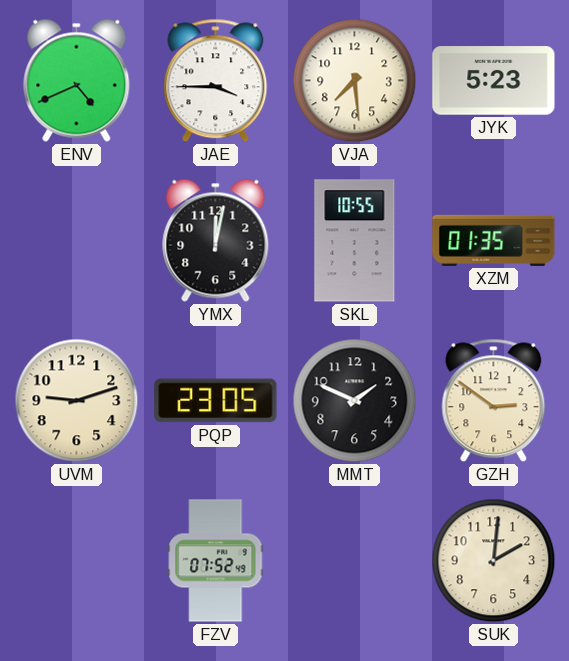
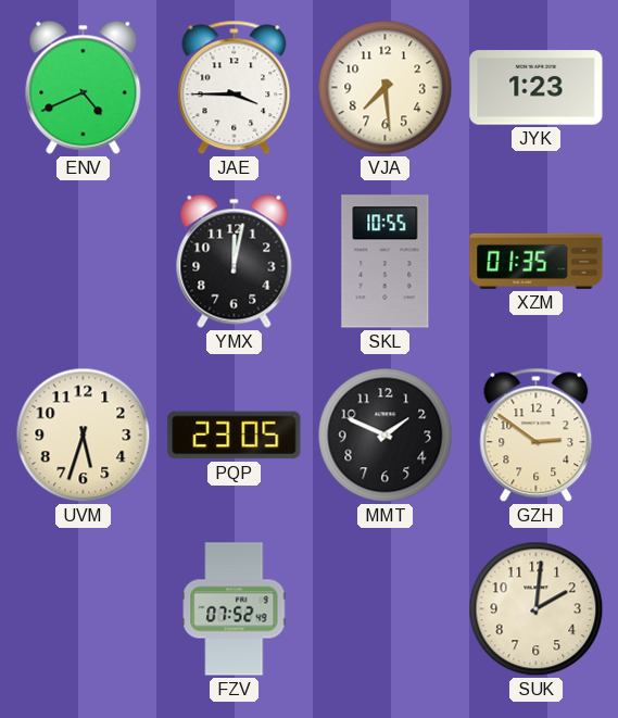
JYK: 5:23 -> 1:23
UVM: 9:12 -> 5:33
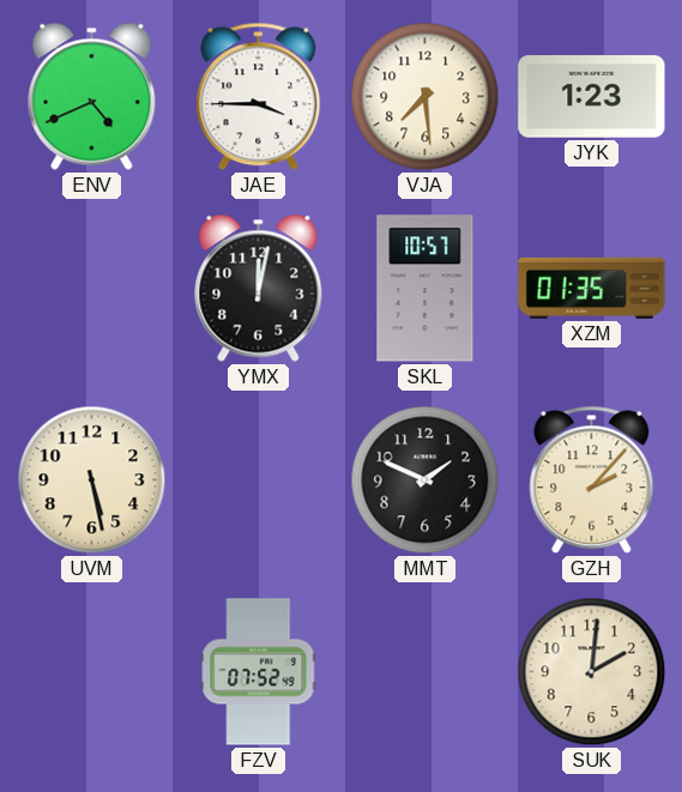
SKL: 10:55 -> 10:57
UVM: 5:33 -> 5:28
PQP: 23:05 -> none
GZH: 2:51 -> 2:07
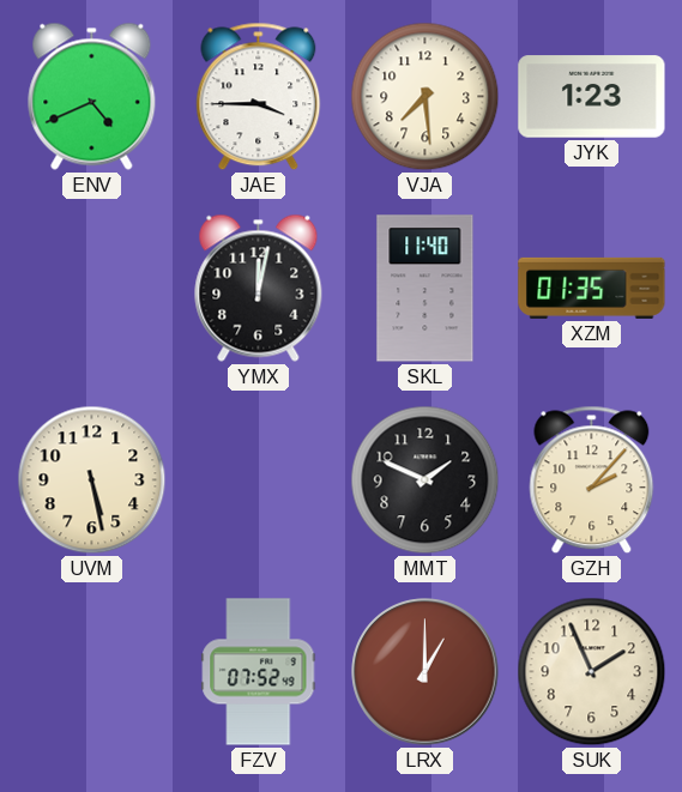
SKL: 10:57 -> 11:40
LRX: none -> 1:00
SUK: 2:01 -> 1:56
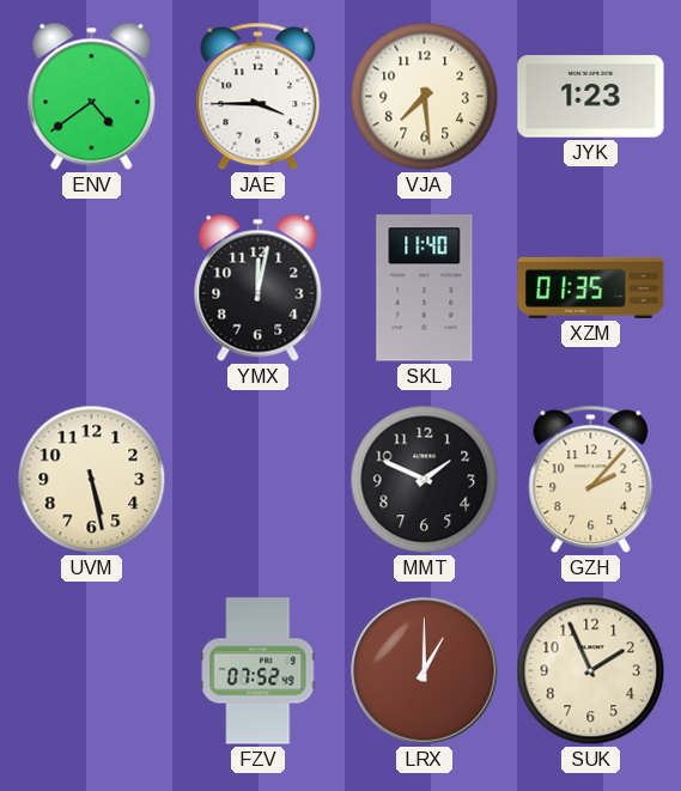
ENV: 4:41 -> 4:39
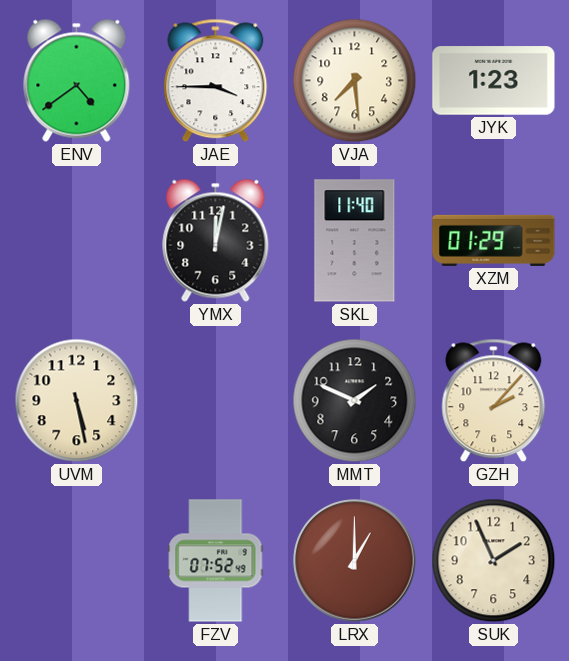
XZM: 01:35 -> 01:29
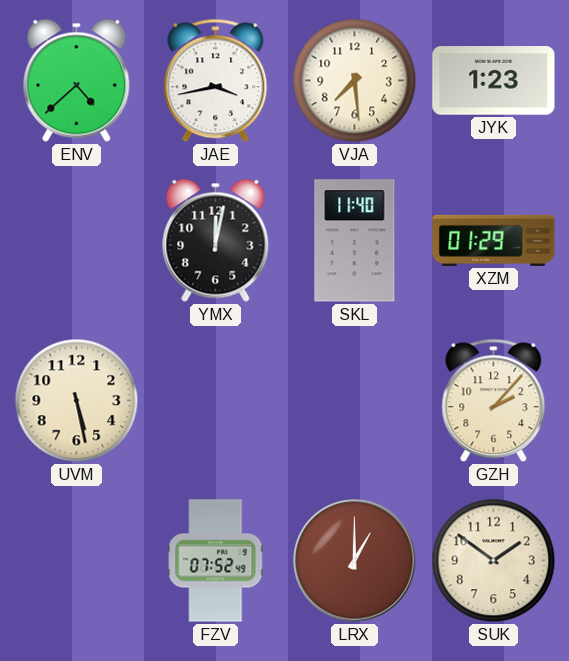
ENV: 4:39 -> 4:38
JAE: 3:45 -> 3:43
MMT: 1:49 -> none
SUK: 1:56 -> 1:51
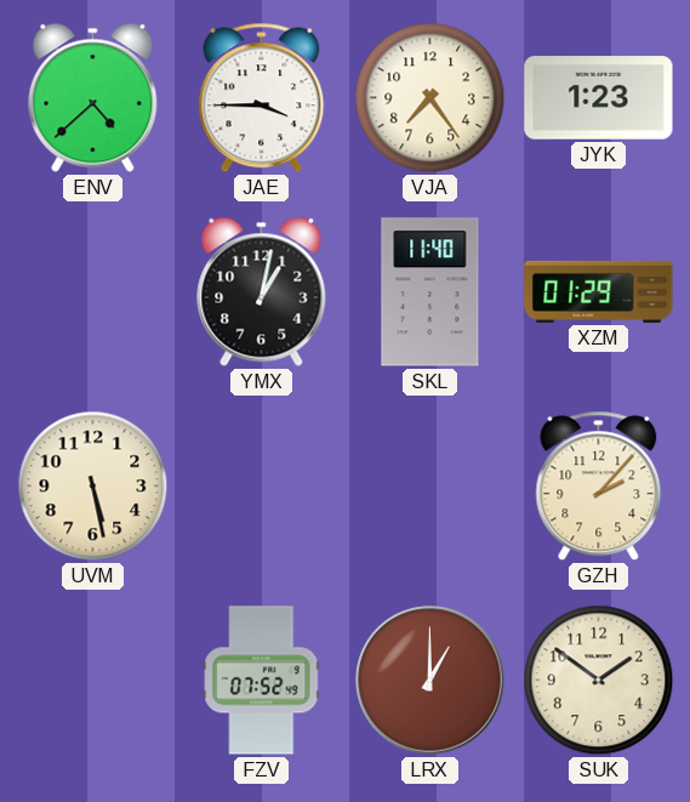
JAE: 3:43 -> 3:45
VJA: 7:29 -> 7:24
YMX: 12:02 -> 1:02
